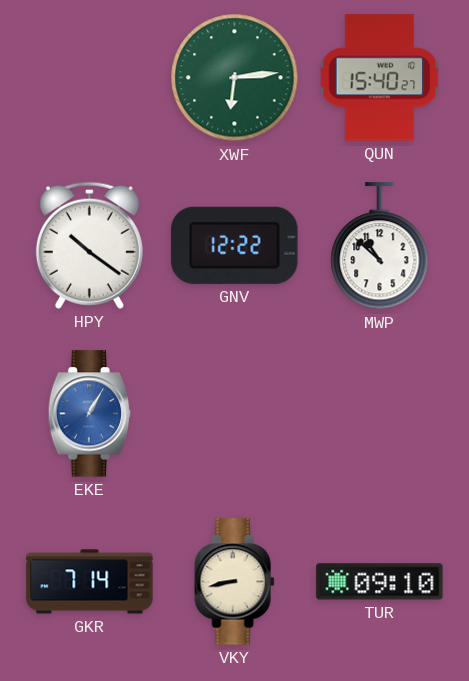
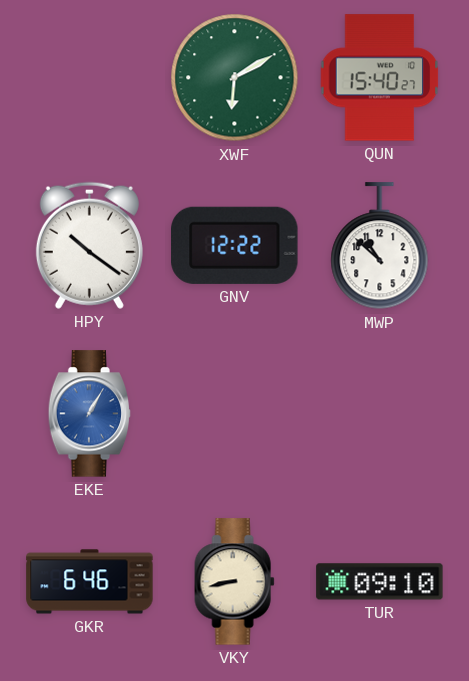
XWF: 6:14 -> 6:10
GKR: 7:14 -> 6:46
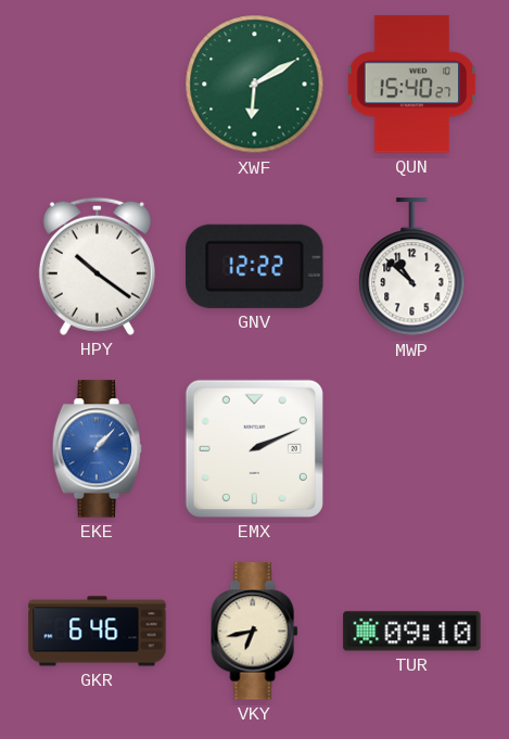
EKE: 1:05 -> 1:07
EMX: none -> 2:11
VKY: 8:43 -> 6:43
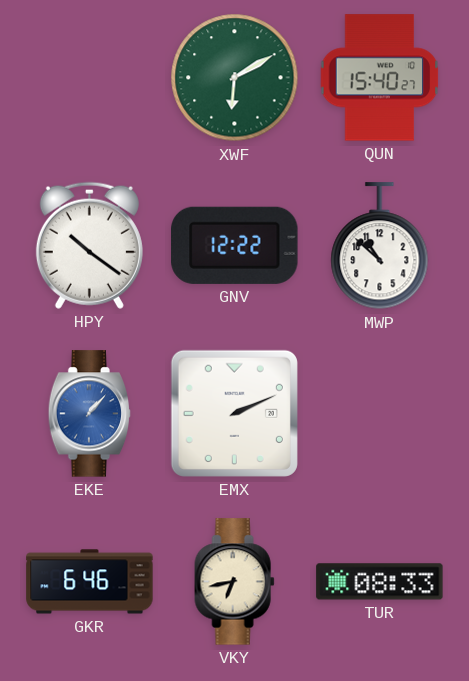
TUR: 09:10 -> 08:33
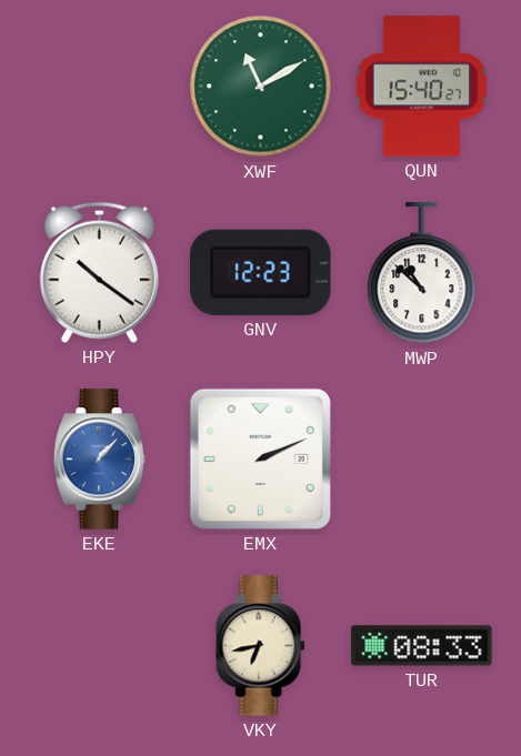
XWF: 6:10 -> 11:10
GNV: 12:22 -> 12:23
GKR: 6:46 -> none
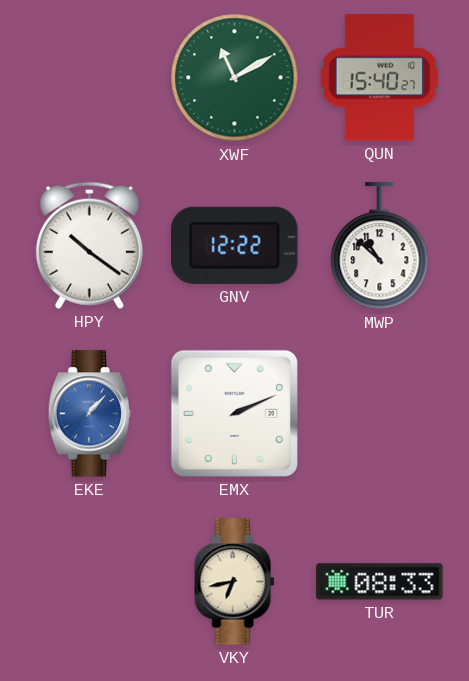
GNV: 12:23 -> 12:22
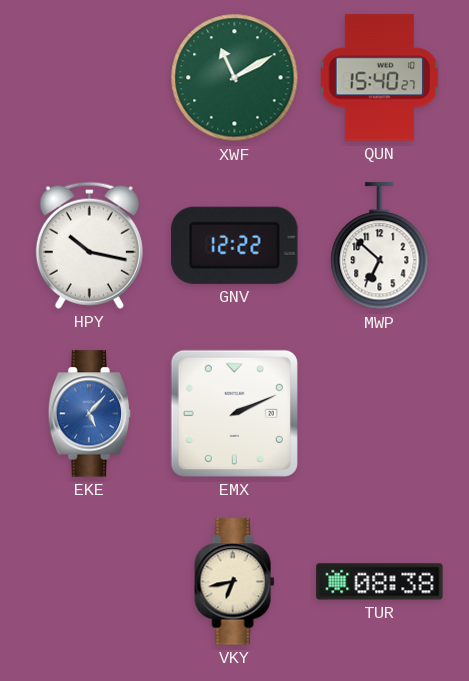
HPY: 10:21 -> 10:17
MWP: 10:52 -> 6:52
EKE: 1:07 -> 5:07
TUR: 08:33 -> 08:38
